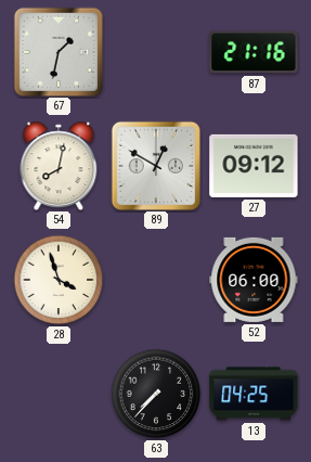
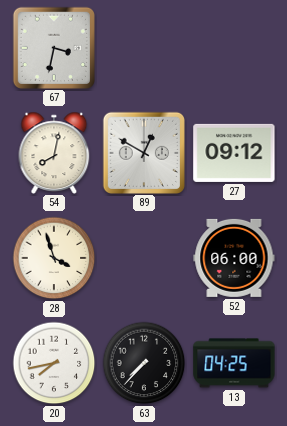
67: 1:32 -> 3:32
87: 21:16 -> none
20: none -> 7:43
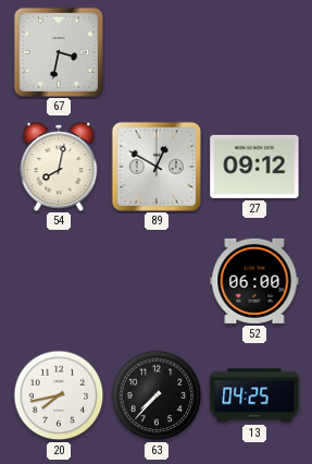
28: 3:57 -> none
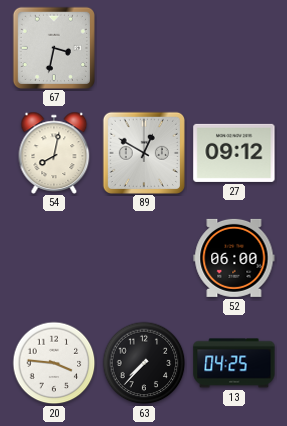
20: 7:43 -> 3:46
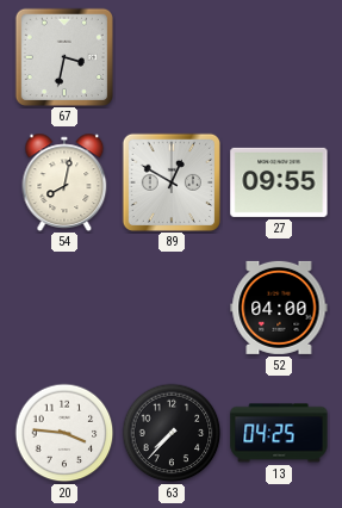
27: 09:12 -> 09:55
52: 06:00 -> 04:00
